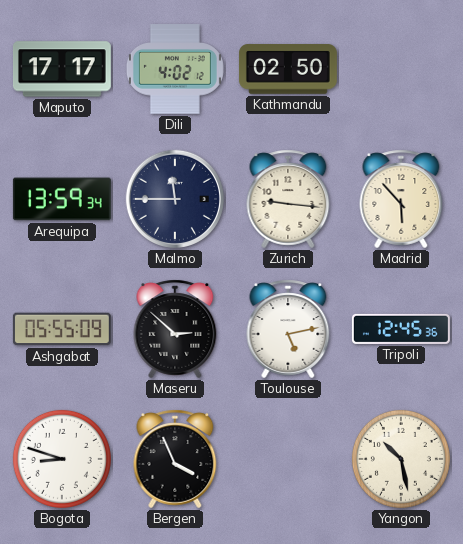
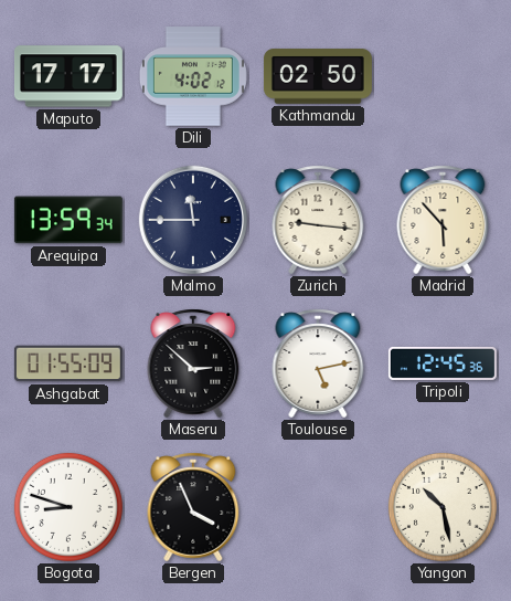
Ashgabat: 05:55 -> 01:55
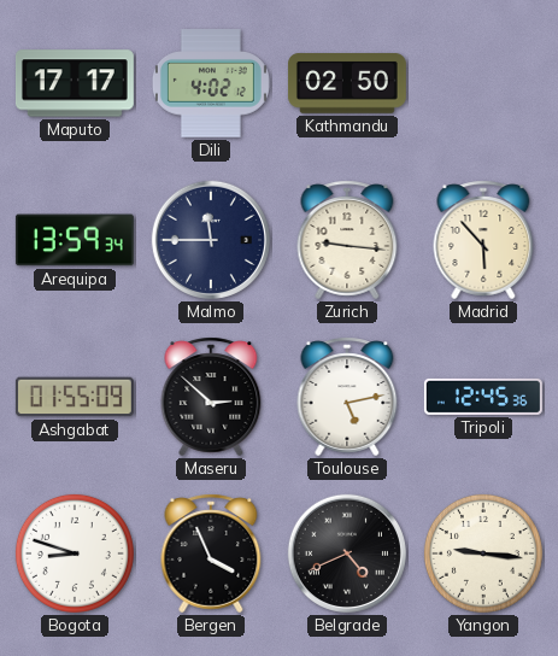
Belgrade: none -> 4:41
Yangon: 10:28 -> 9:16
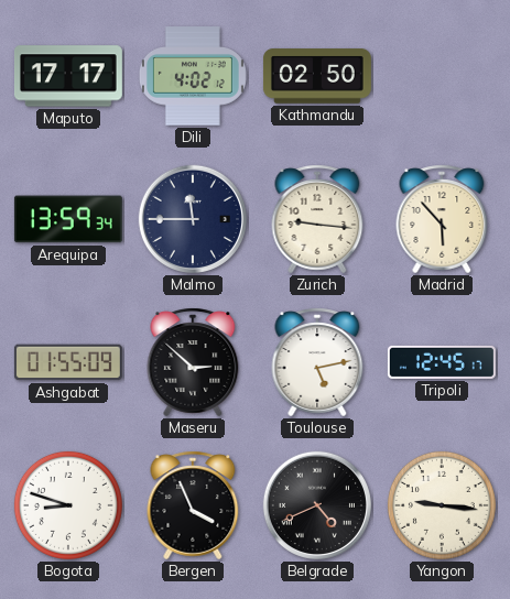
Tripoli: 12:45:36 -> 12:45:17
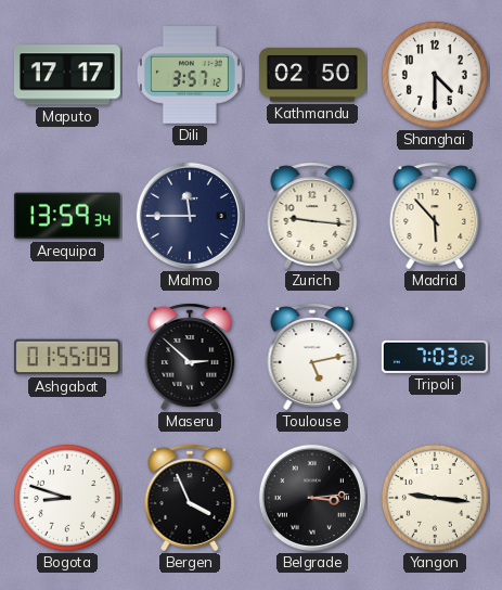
Dili: 4:02 -> 3:57
Shanghai: none -> 4:30
Tripoli: 12:45 -> 7:03
Belgrade: 4:41 -> 3:14
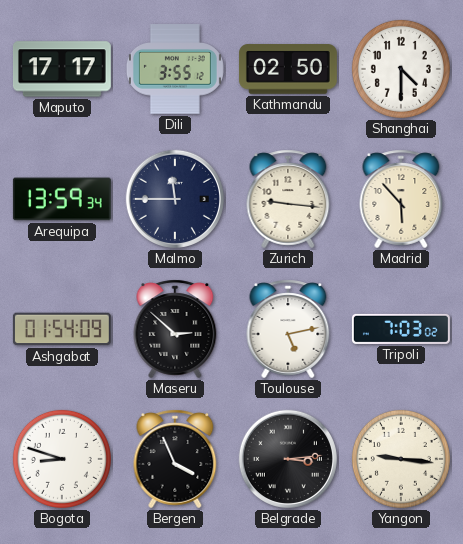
Dili: 3:57 -> 3:55
Ashgabat: 01:55 -> 01:54
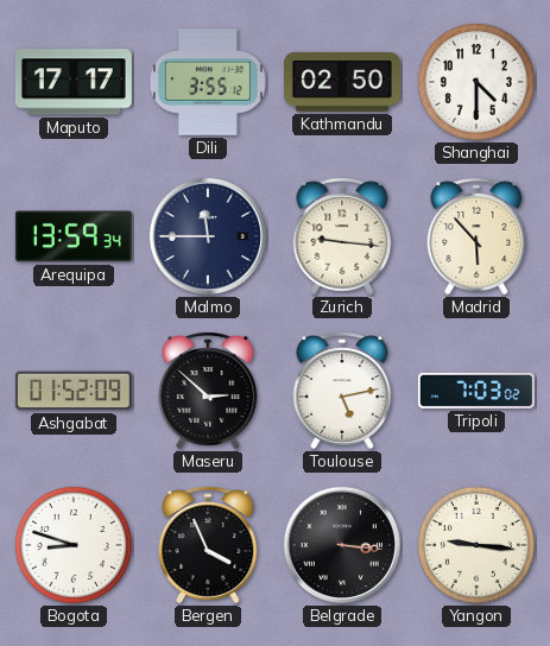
Ashgabat: 01:54 -> 01:52
Belgrade: 3:14 -> 3:16
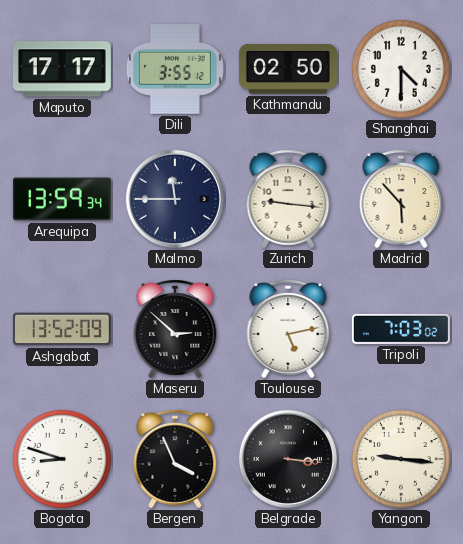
Ashgabat: 01:52 -> 13:52
